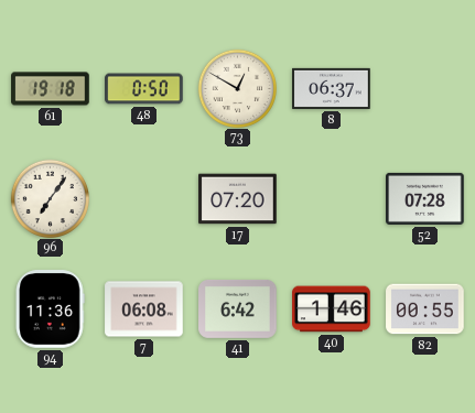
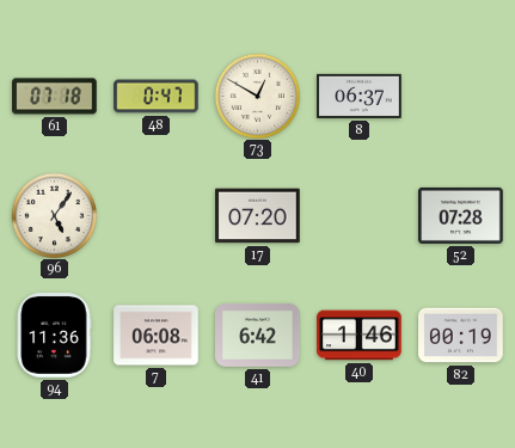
61: 19:18 -> 07:18
48: 0:50 -> 0:47
96: 7:06 -> 5:06
82: 00:55 -> 00:19
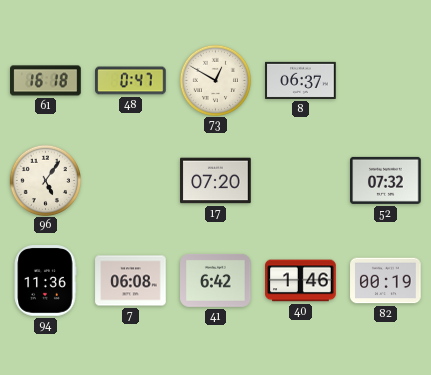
61: 07:18 -> 16:18
52: 07:28 -> 07:32
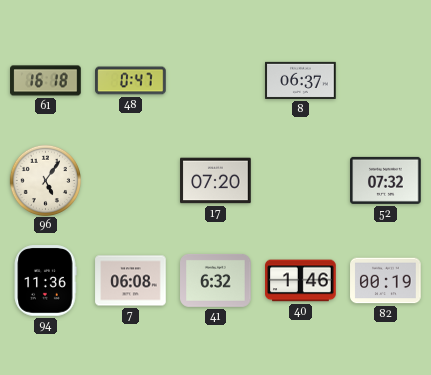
73: 12:50 -> none
41: 6:42 -> 6:32
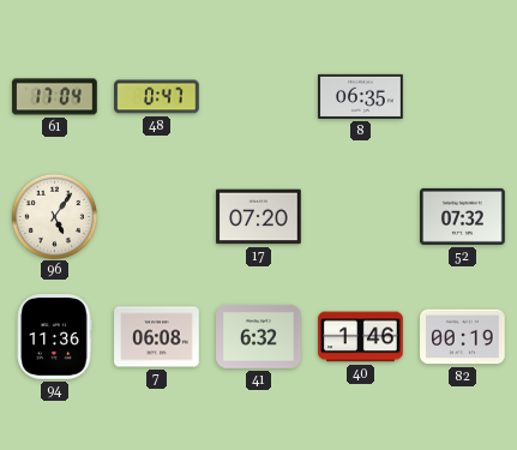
61: 16:18 -> 17:04
8: 06:37 -> 06:35
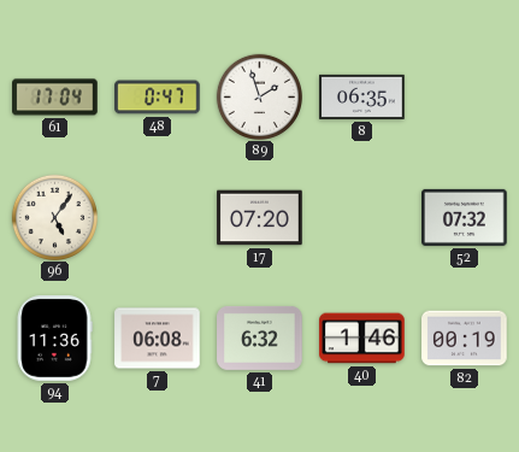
89: none -> 1:57
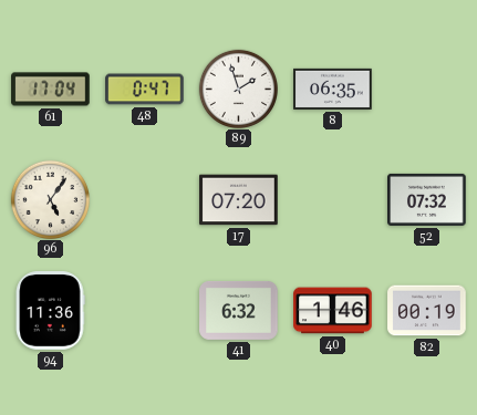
7: 06:08 -> none
